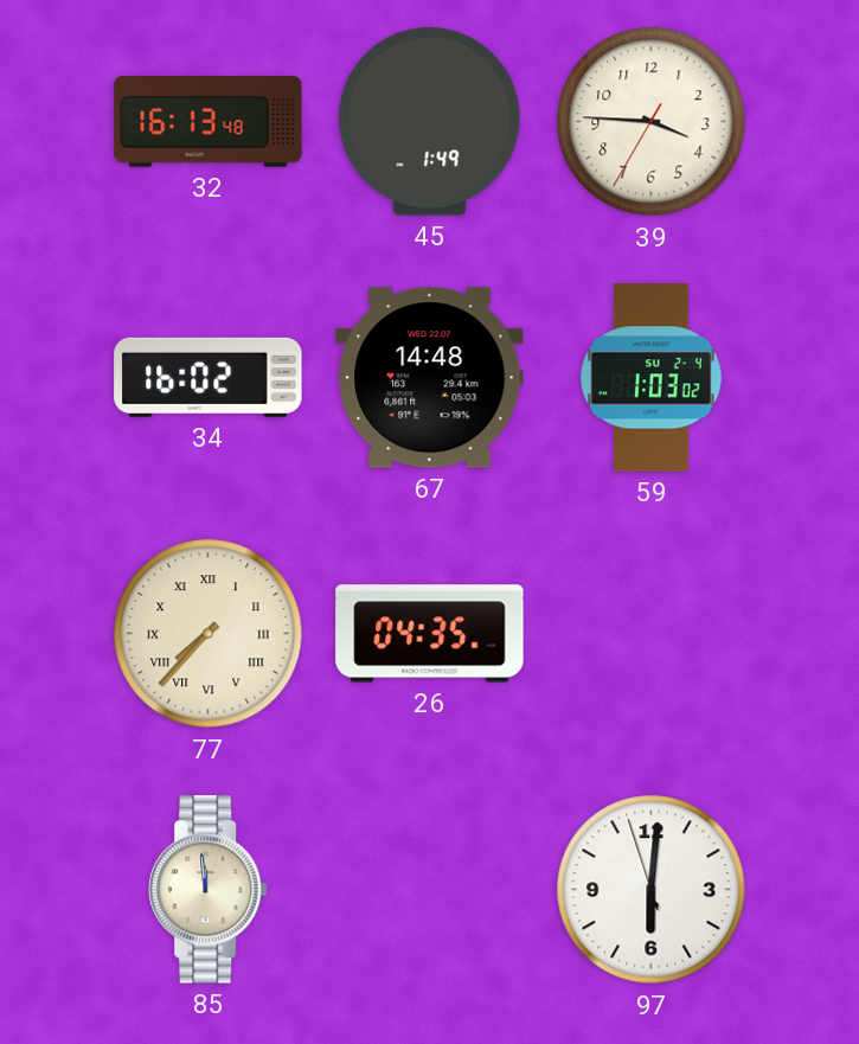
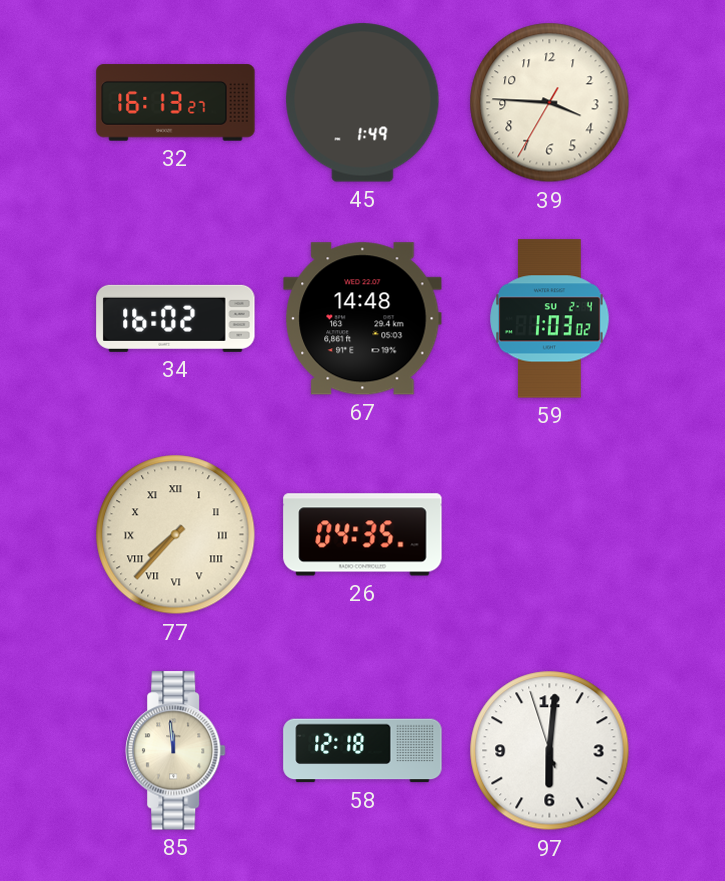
32: 16:13:48 -> 16:13:27
58: none -> 12:18
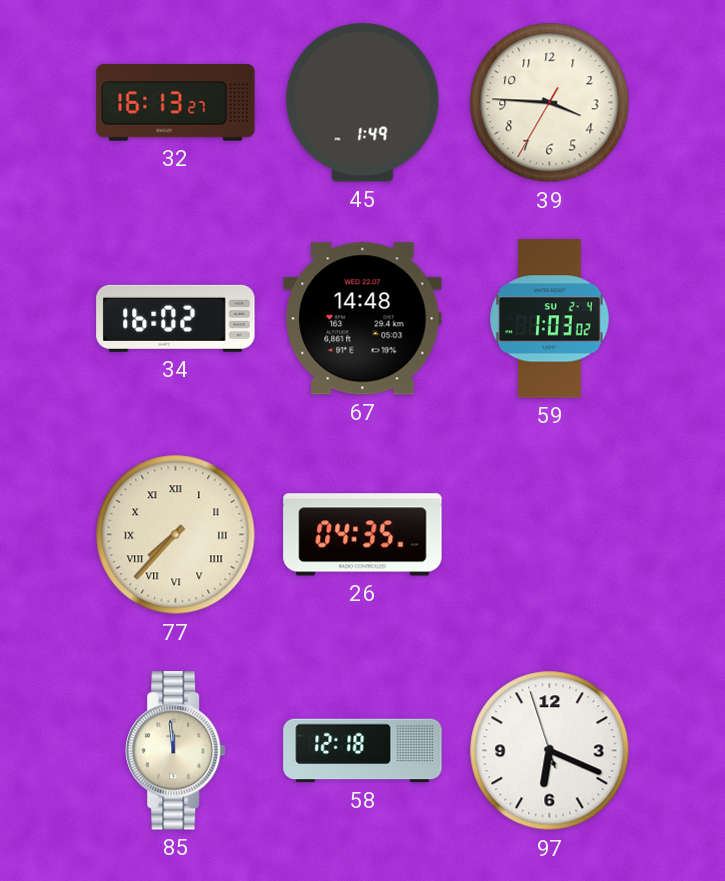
97: 6:00 -> 6:18
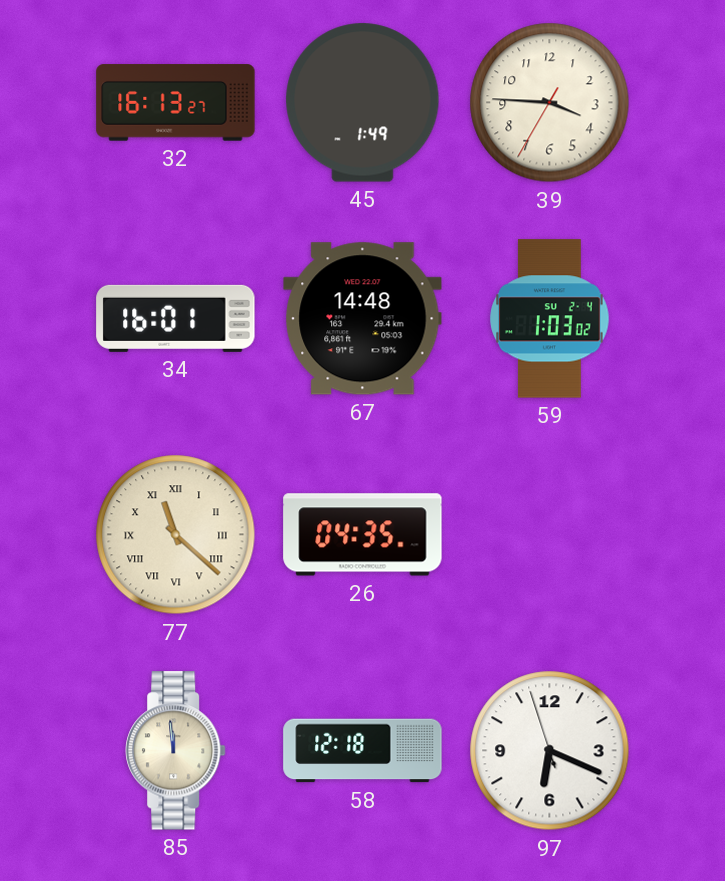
34: 16:02 -> 16:01
77: 7:37 -> 11:22
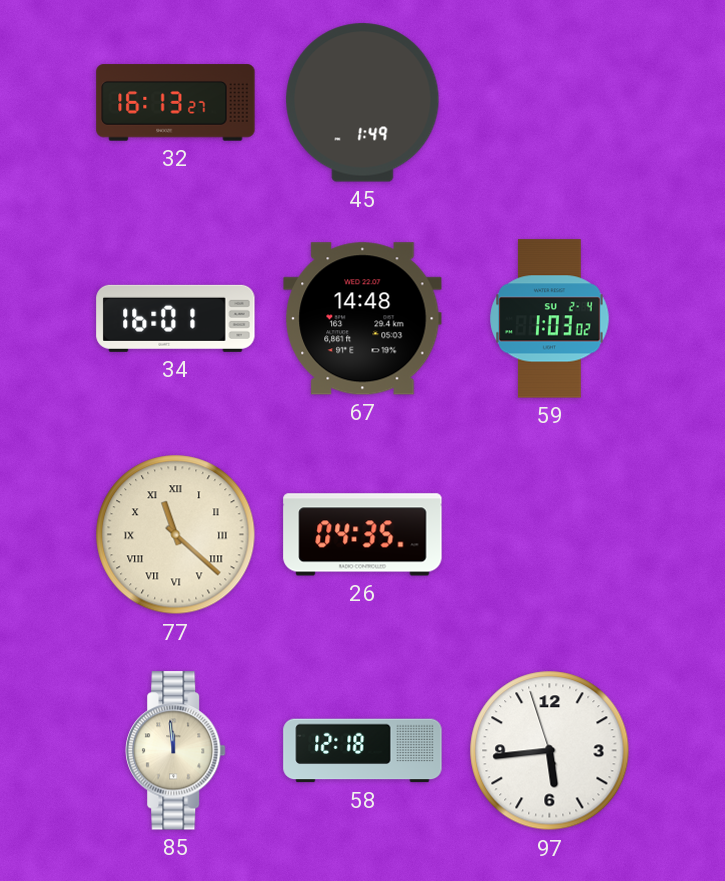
39: 3:45 -> none
97: 6:18 -> 5:43
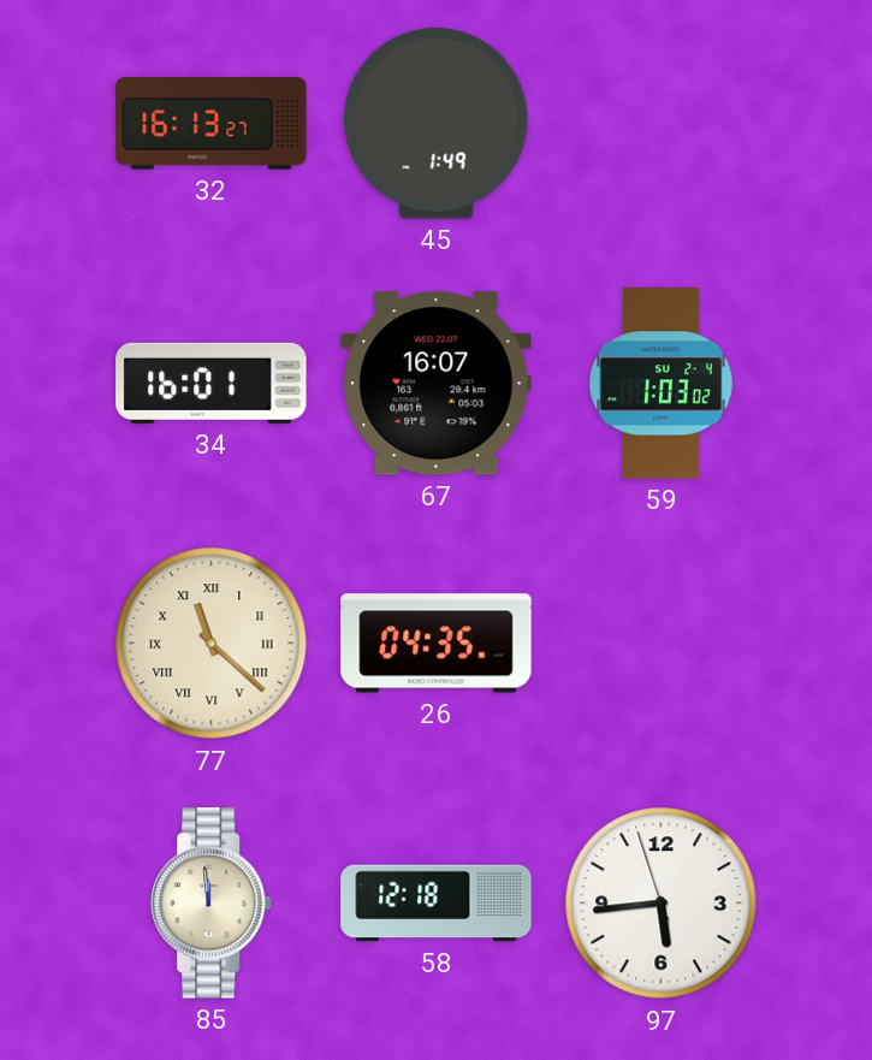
67: 14:48 -> 16:07
